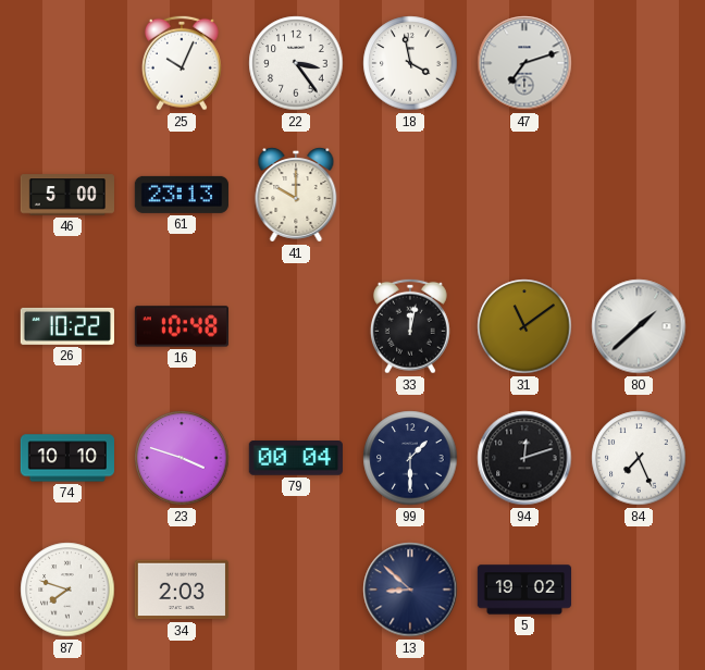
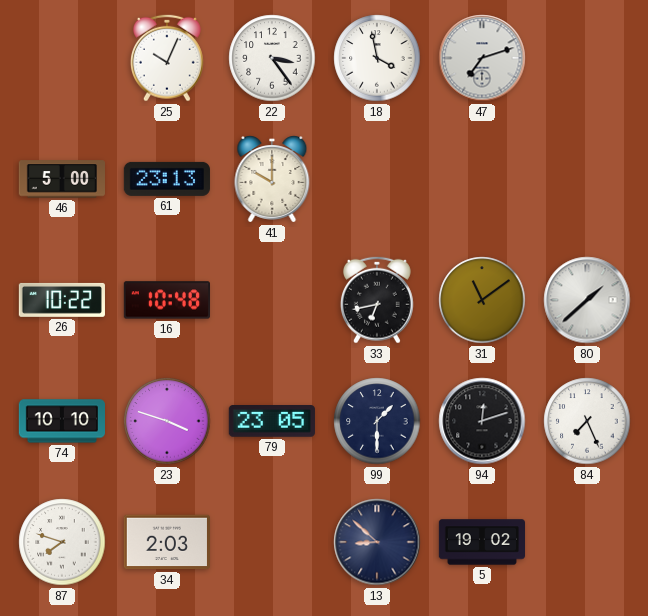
33: 12:02 -> 6:43
79: 00:04 -> 23:05
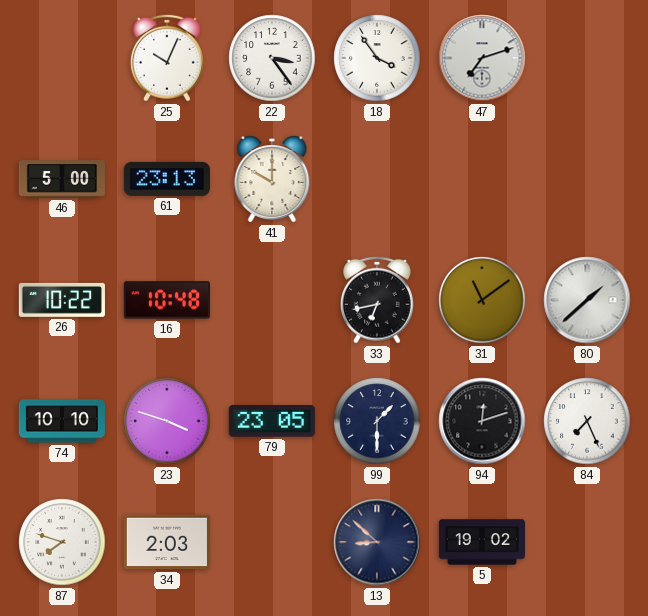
18: 3:58 -> 3:54
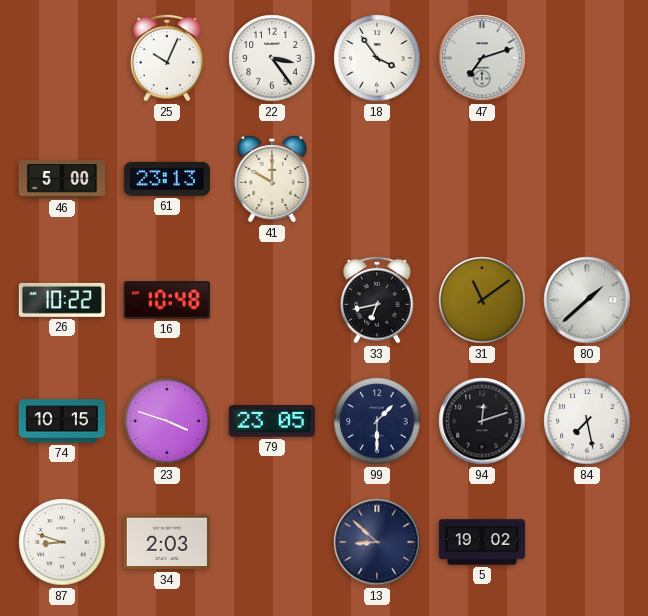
74: 10:10 -> 10:15
84: 7:26 -> 7:28
87: 7:48 -> 8:48
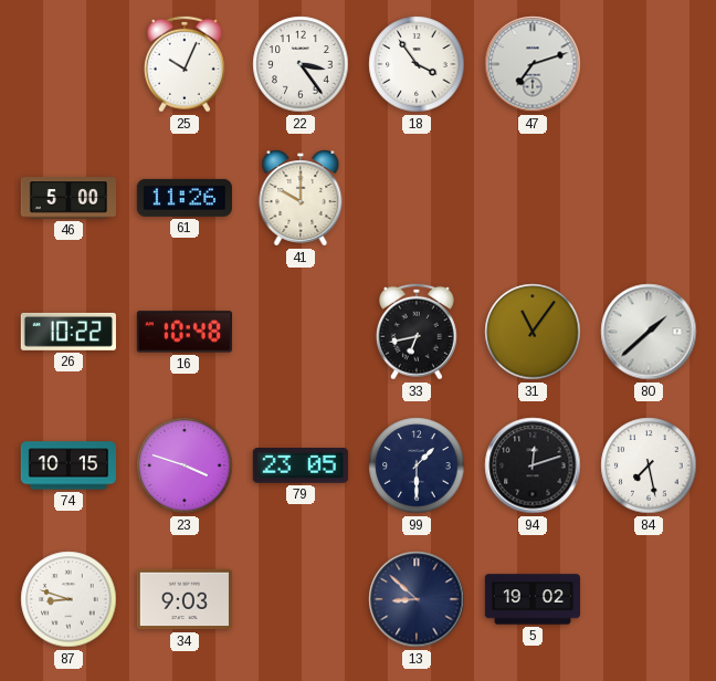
61: 23:13 -> 11:26
31: 11:09 -> 11:06
34: 2:03 -> 9:03
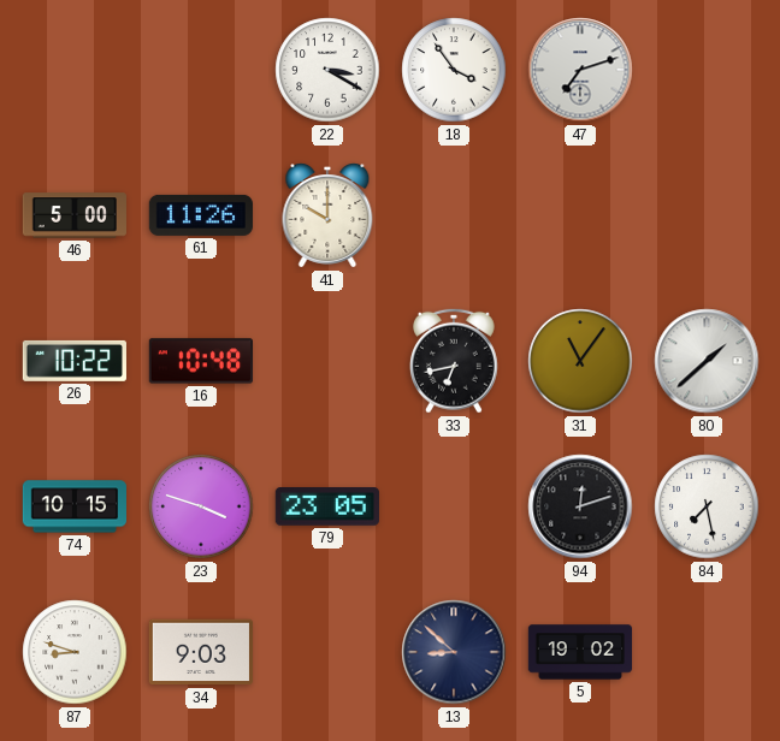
25: 10:04 -> none
22: 3:24 -> 3:20
99: 1:30 -> none
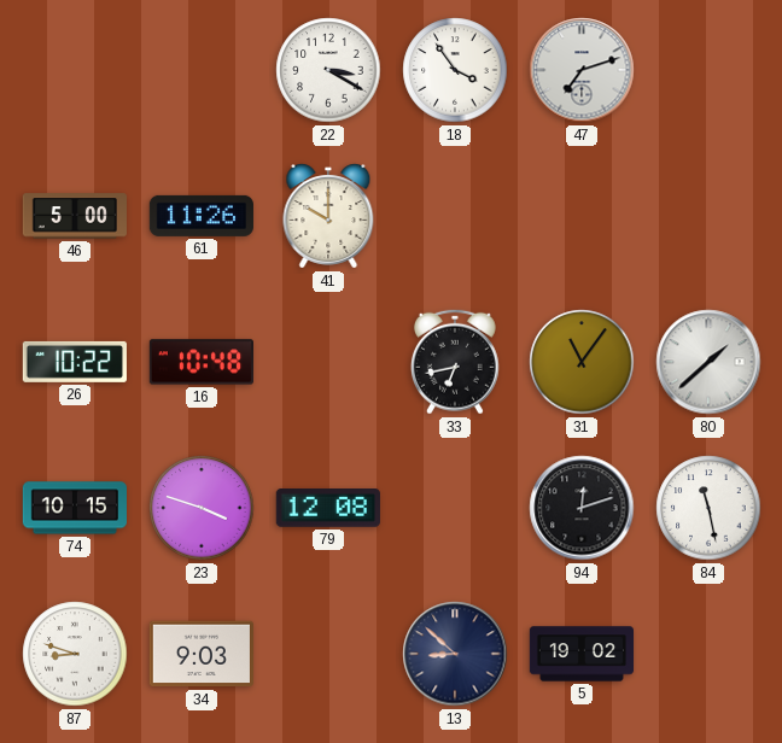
79: 23:05 -> 12:08
84: 7:28 -> 11:28
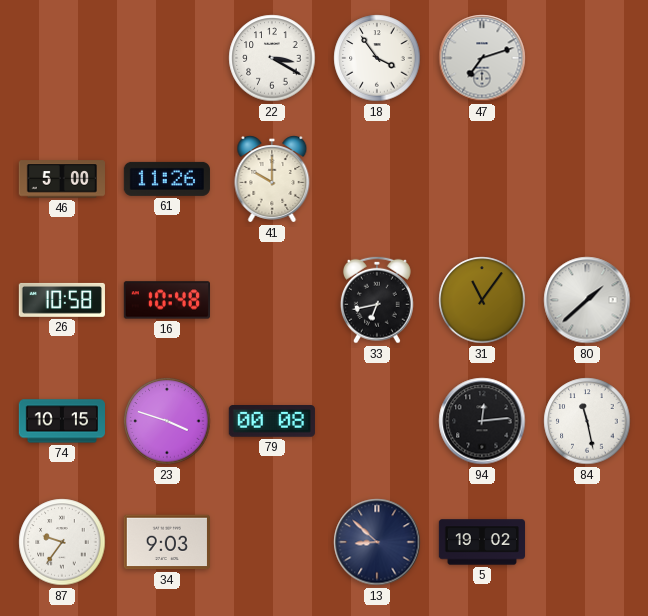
26: 10:22 -> 10:58
79: 12:08 -> 00:08
94: 12:12 -> 12:14
87: 8:48 -> 9:36
